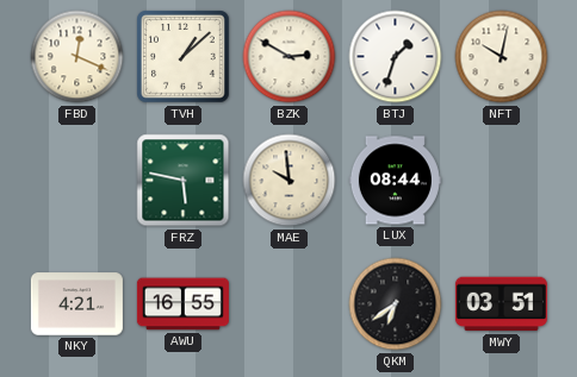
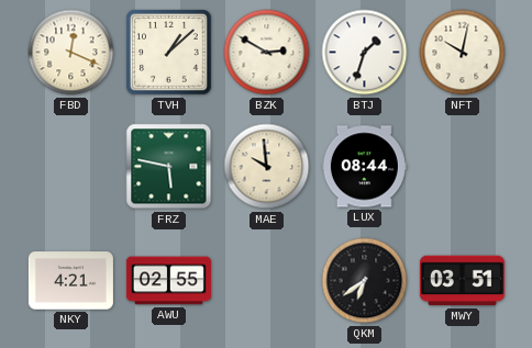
AWU: 16:55 -> 02:55
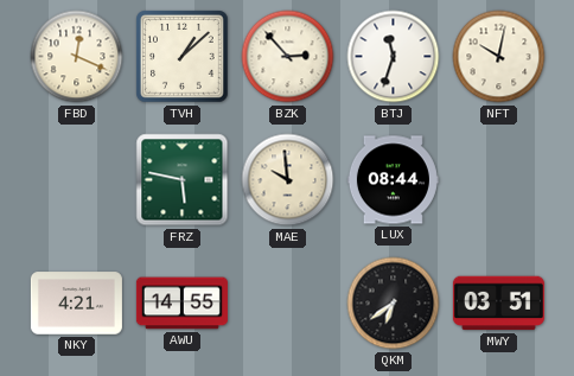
BZK: 2:50 -> 2:53
BTJ: 1:33 -> 11:33
AWU: 02:55 -> 14:55
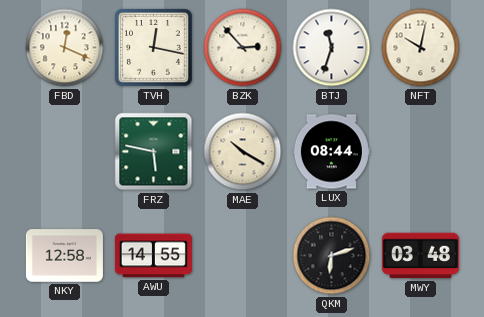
TVH: 1:08 -> 12:17
MAE: 9:59 -> 10:20
NKY: 4:21 -> 12:58
QKM: 6:39 -> 6:12
MWY: 03:51 -> 03:48
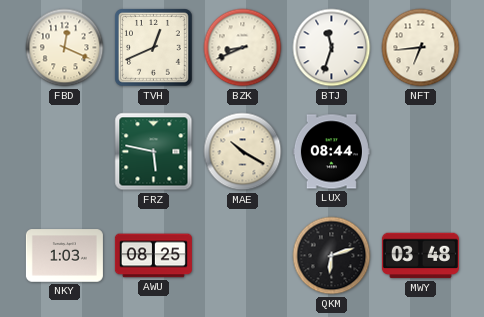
TVH: 12:17 -> 12:41
BZK: 2:53 -> 8:41
NFT: 10:02 -> 6:44
NKY: 12:58 -> 1:03
AWU: 14:55 -> 08:25
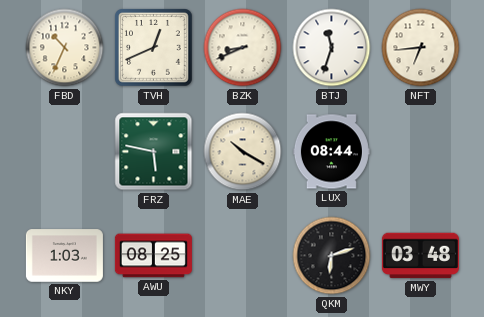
FBD: 12:19 -> 10:34
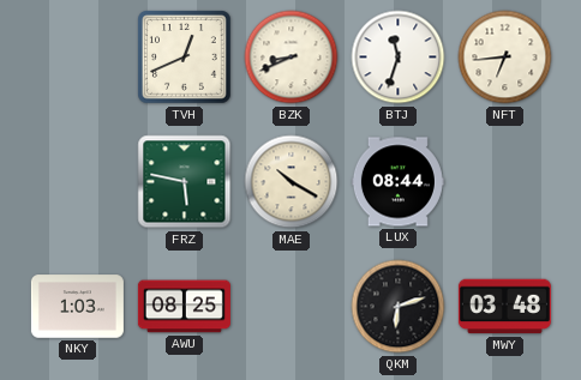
FBD: 10:34 -> none
